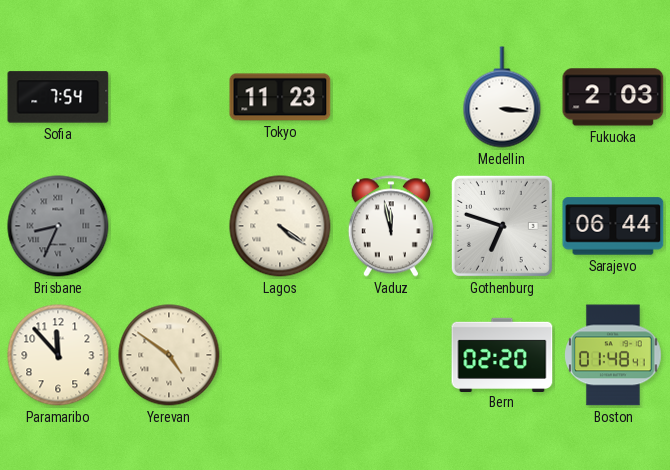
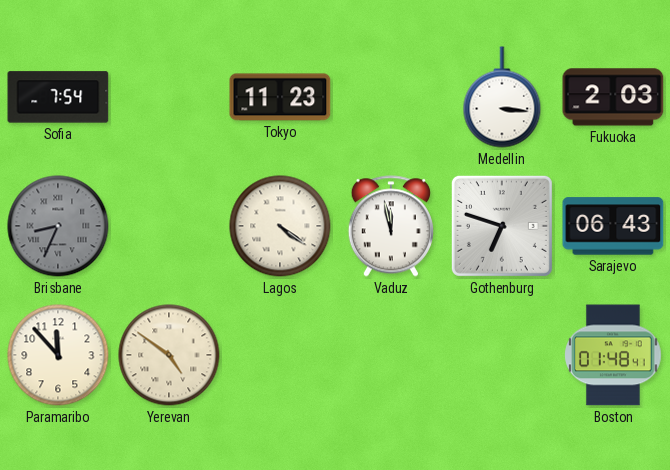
Sarajevo: 06:44 -> 06:43
Bern: 02:20 -> none
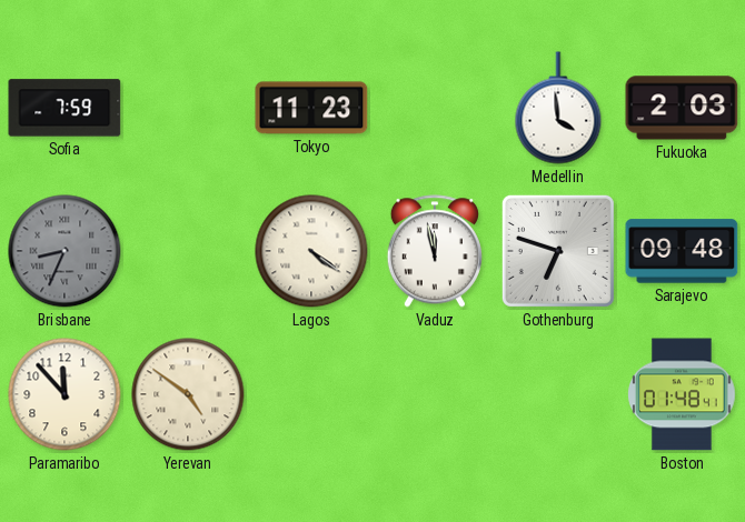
Sofia: 7:54 -> 7:59
Medellin: 3:16 -> 3:59
Sarajevo: 06:43 -> 09:48
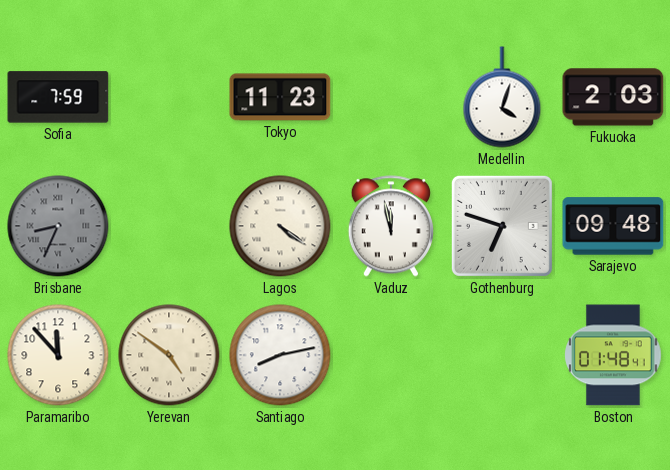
Medellin: 3:59 -> 4:03
Santiago: none -> 8:13
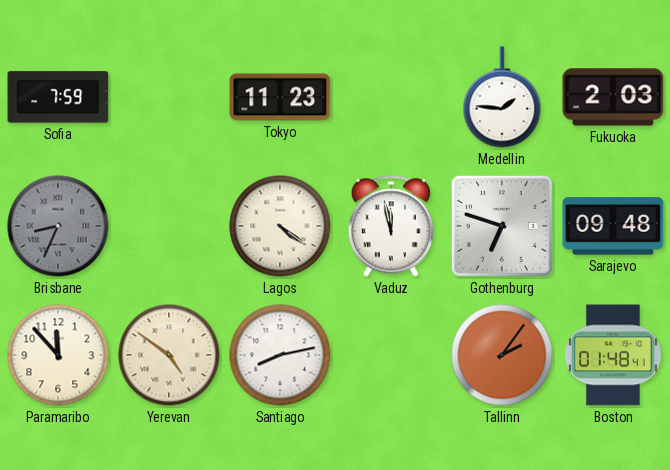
Medellin: 4:03 -> 1:46
Tallinn: none -> 2:06
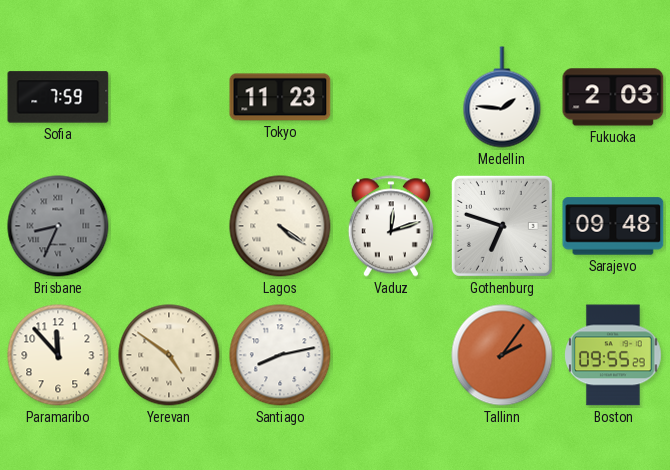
Vaduz: 11:58 -> 12:12
Boston: 01:48 -> 09:55
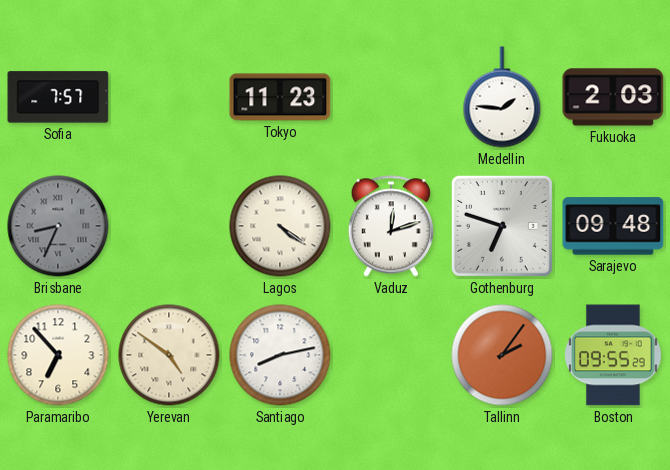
Sofia: 7:59 -> 7:57
Paramaribo: 11:53 -> 6:53
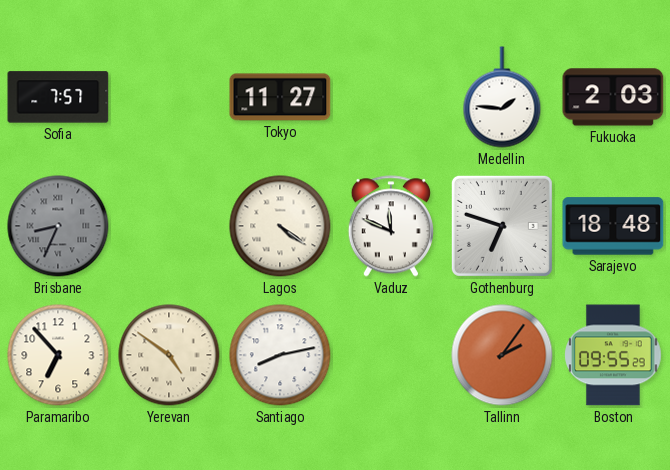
Tokyo: 11:23 -> 11:27
Vaduz: 12:12 -> 11:49
Sarajevo: 09:48 -> 18:48
